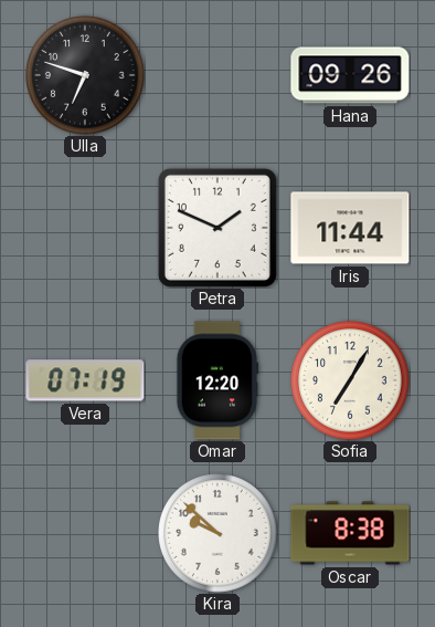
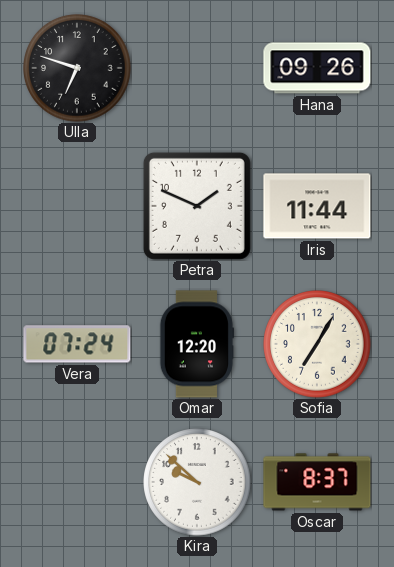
Vera: 07:19 -> 07:24
Oscar: 8:38 -> 8:37
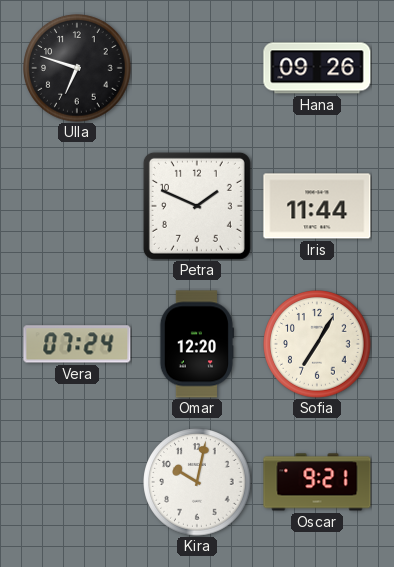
Kira: 9:52 -> 10:02
Oscar: 8:37 -> 9:21
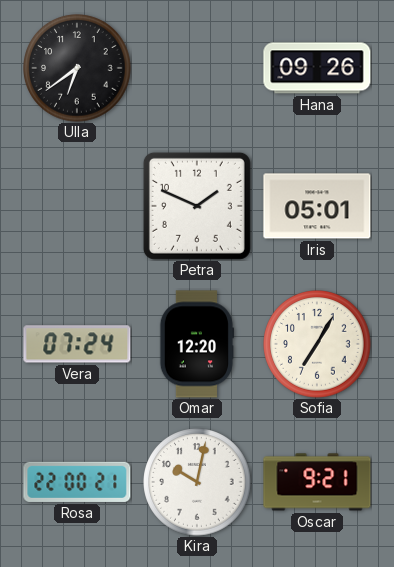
Ulla: 6:48 -> 6:39
Iris: 11:44 -> 05:01
Rosa: none -> 22:00
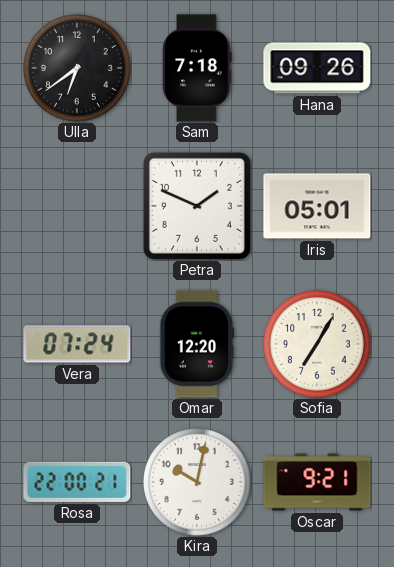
Sam: none -> 7:18
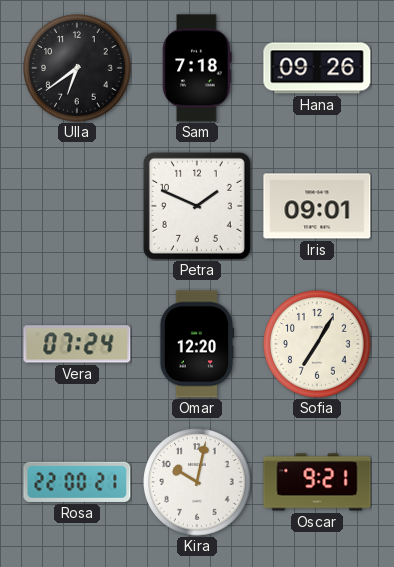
Iris: 05:01 -> 09:01
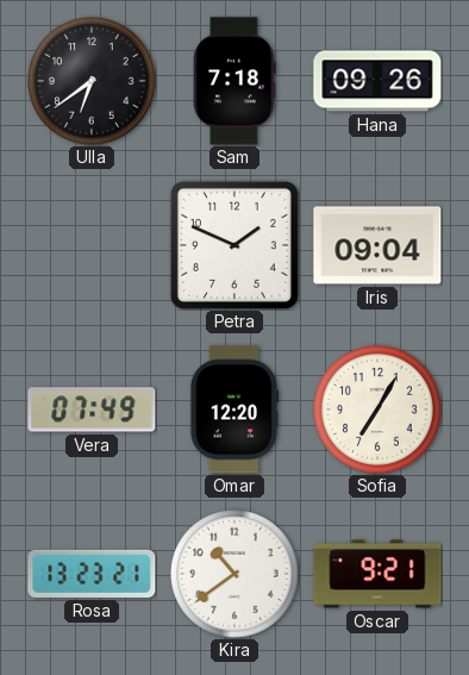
Iris: 09:01 -> 09:04
Vera: 07:24 -> 07:49
Rosa: 22:00 -> 13:23
Kira: 10:02 -> 10:39
